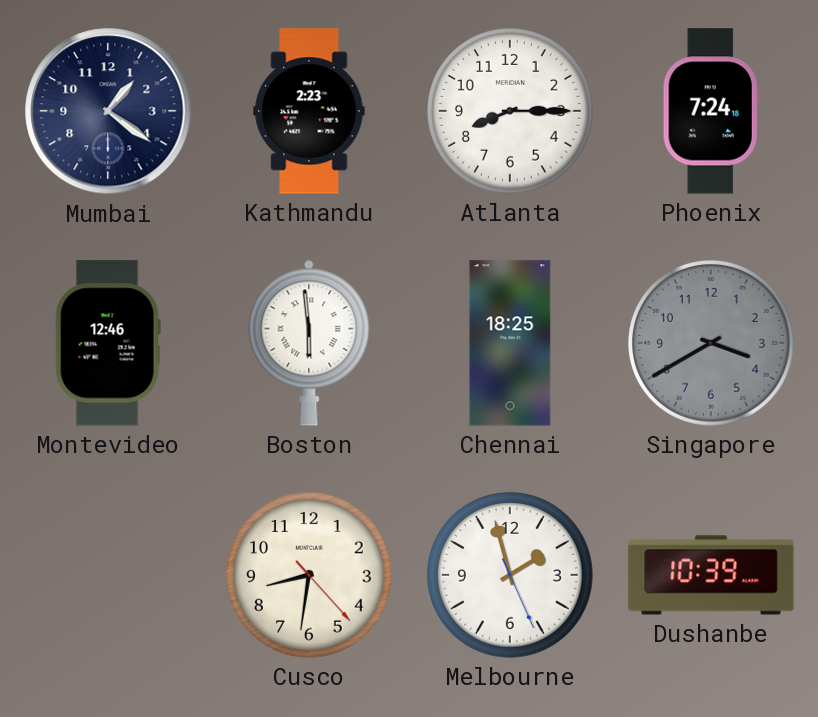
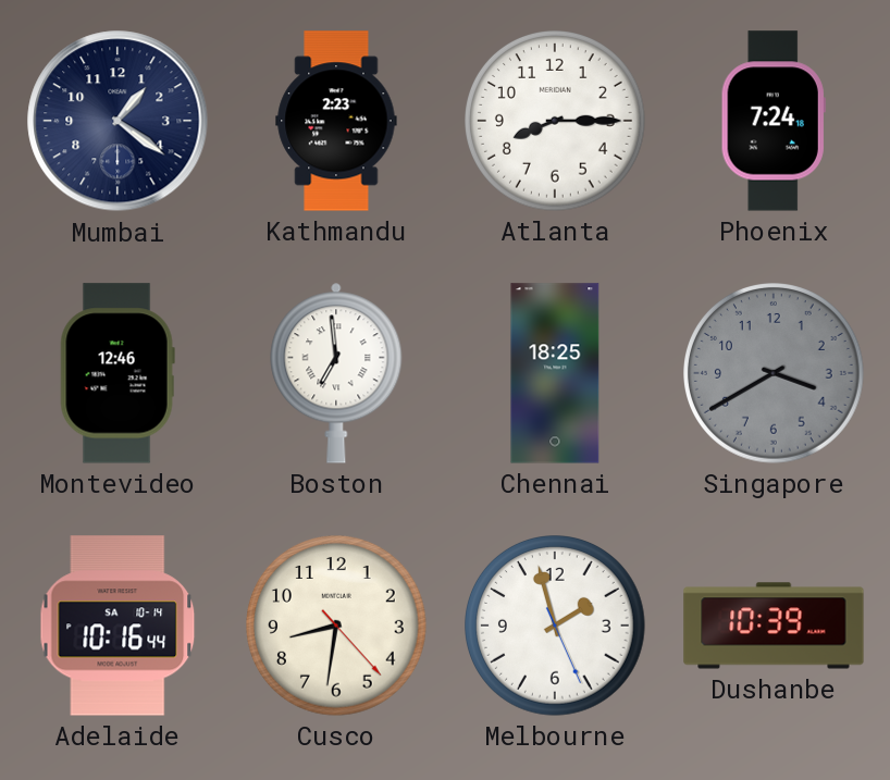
Boston: 5:59 -> 6:59
Adelaide: none -> 10:16
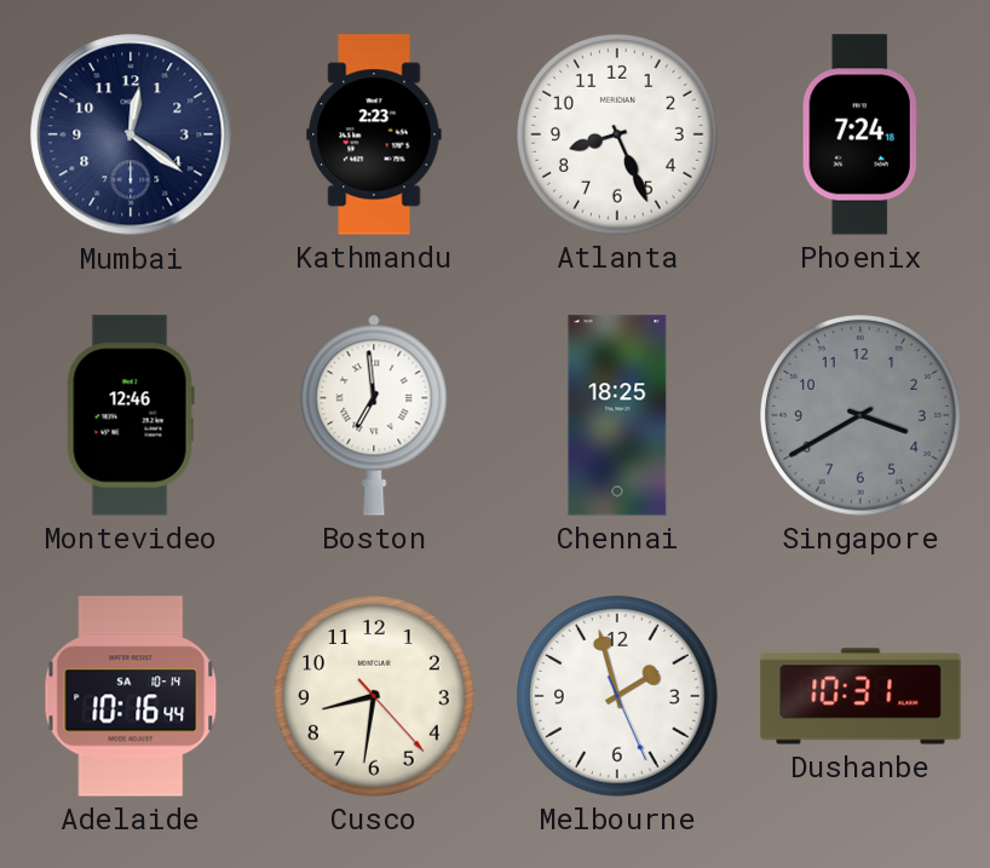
Mumbai: 1:21 -> 12:21
Atlanta: 8:15 -> 8:26
Dushanbe: 10:39 -> 10:31
